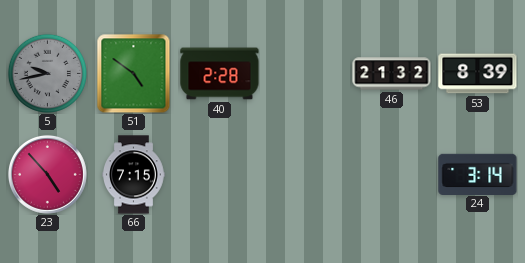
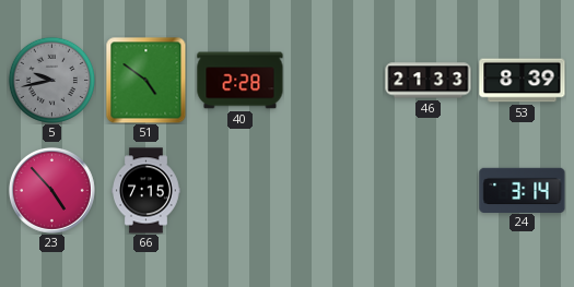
46: 21:32 -> 21:33
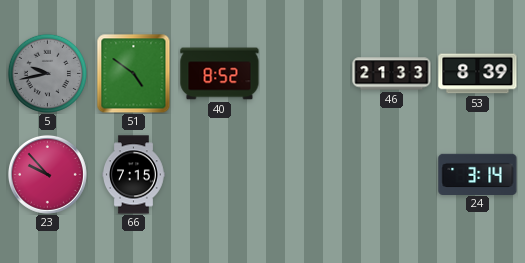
40: 2:28 -> 8:52
23: 4:53 -> 9:53
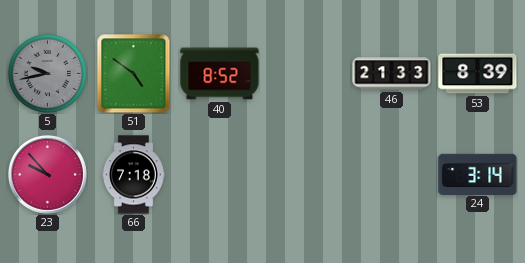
66: 7:15 -> 7:18
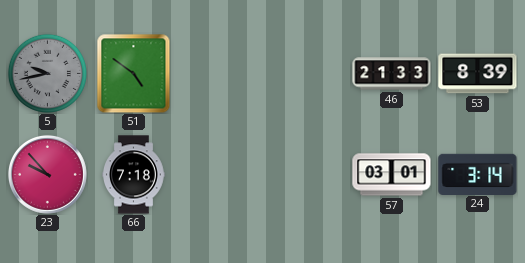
40: 8:52 -> none
57: none -> 03:01
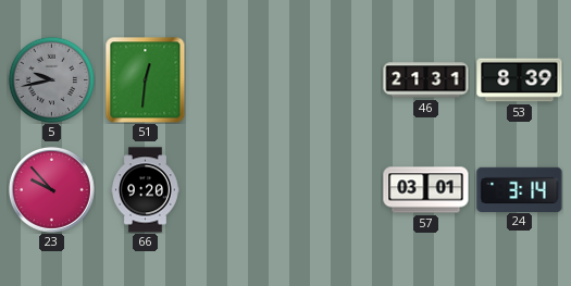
51: 4:51 -> 12:31
46: 21:33 -> 21:31
66: 7:18 -> 9:20
